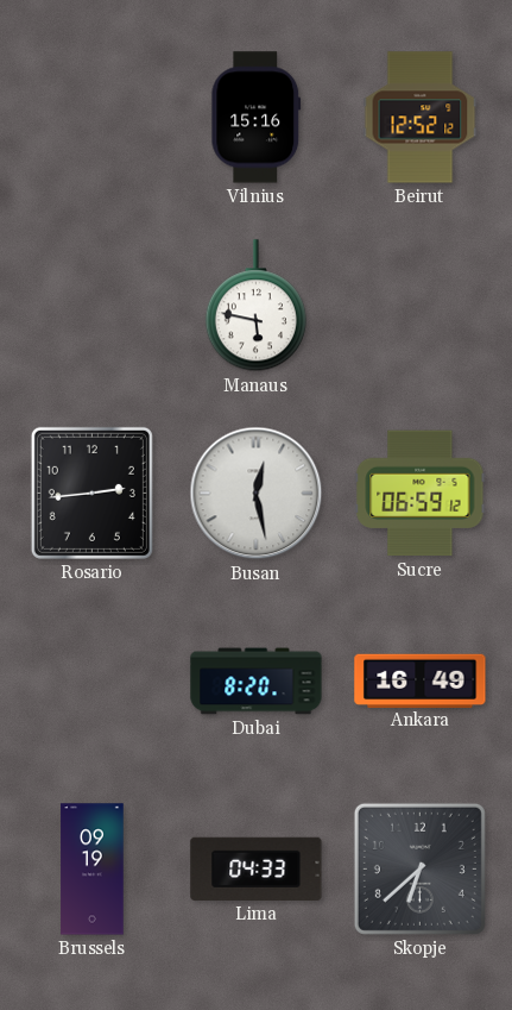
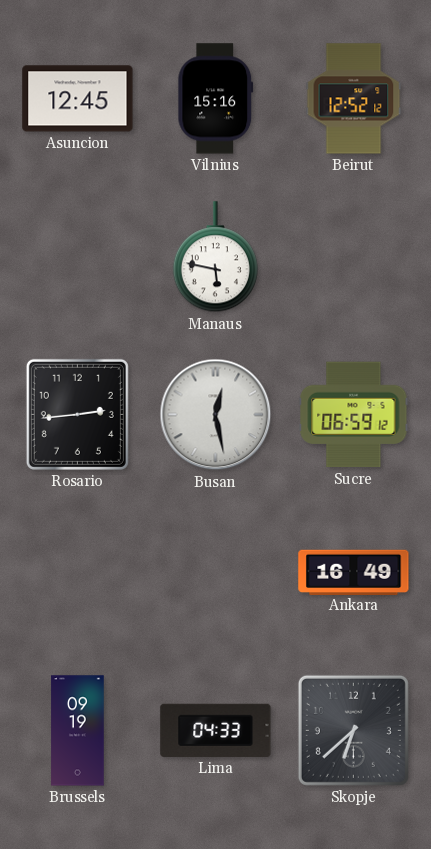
Asuncion: none -> 12:45
Dubai: 8:20 -> none
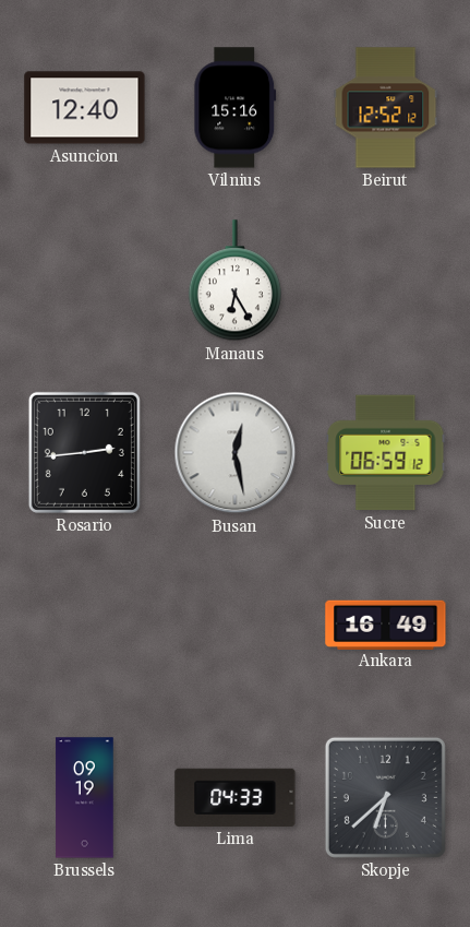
Asuncion: 12:45 -> 12:40
Manaus: 5:47 -> 6:25
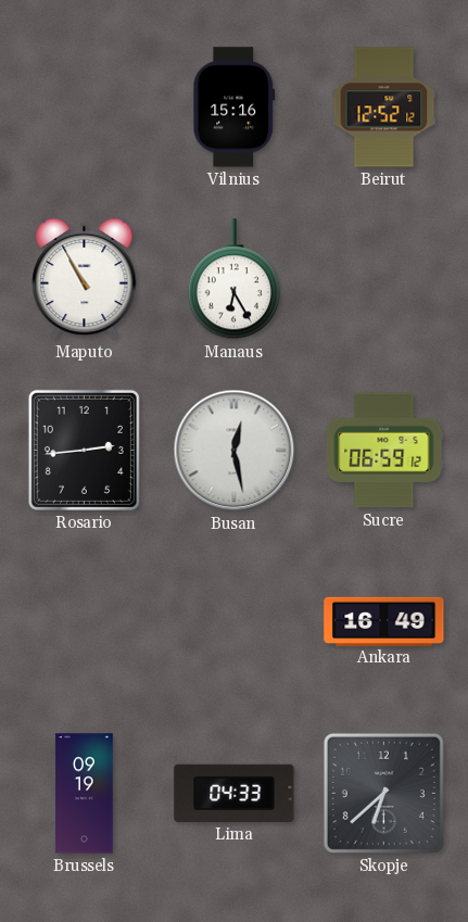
Asuncion: 12:40 -> none
Maputo: none -> 10:55
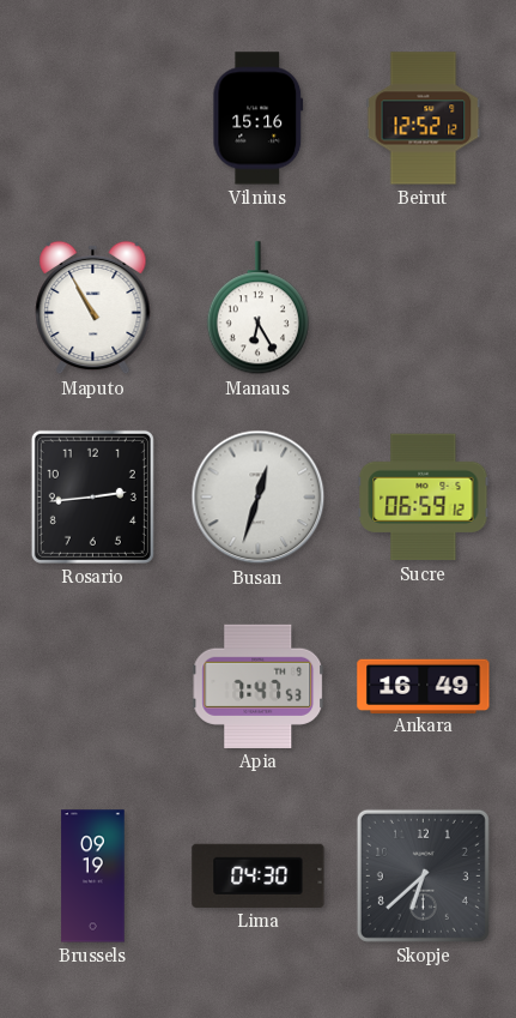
Busan: 12:28 -> 12:33
Apia: none -> 7:47
Lima: 04:33 -> 04:30
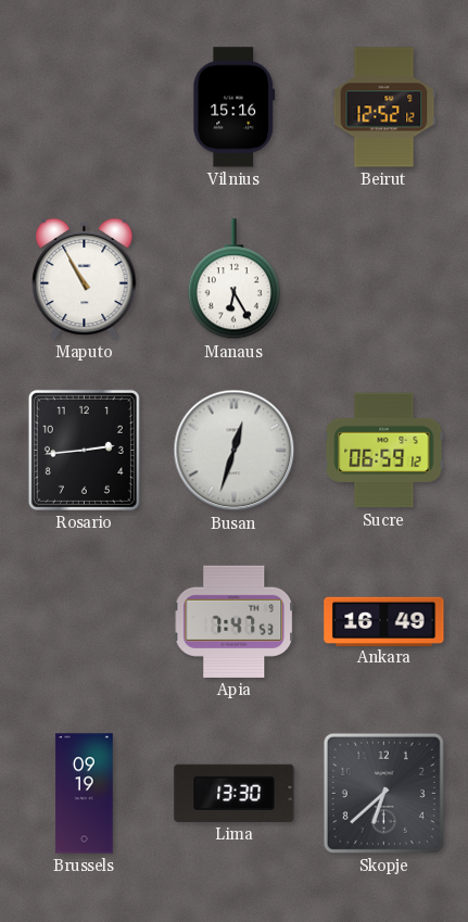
Lima: 04:30 -> 13:30
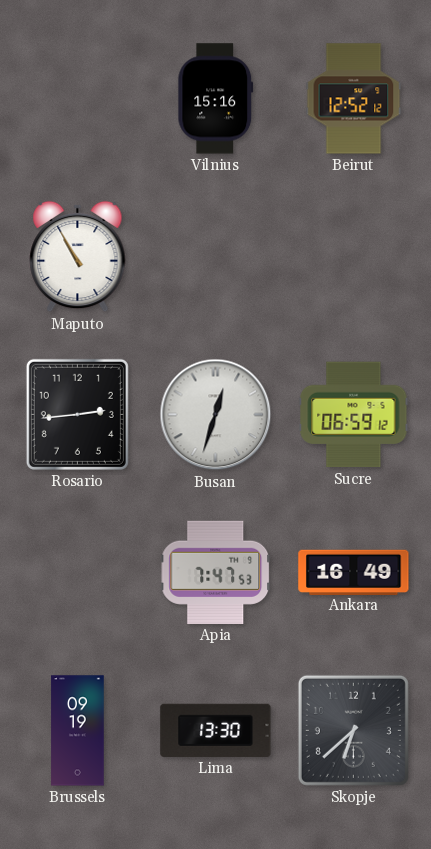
Manaus: 6:25 -> none
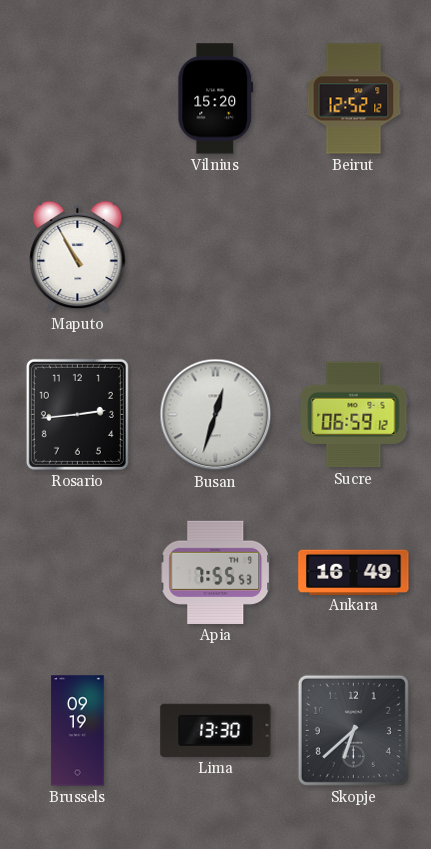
Vilnius: 15:16 -> 15:20
Apia: 7:47 -> 7:55
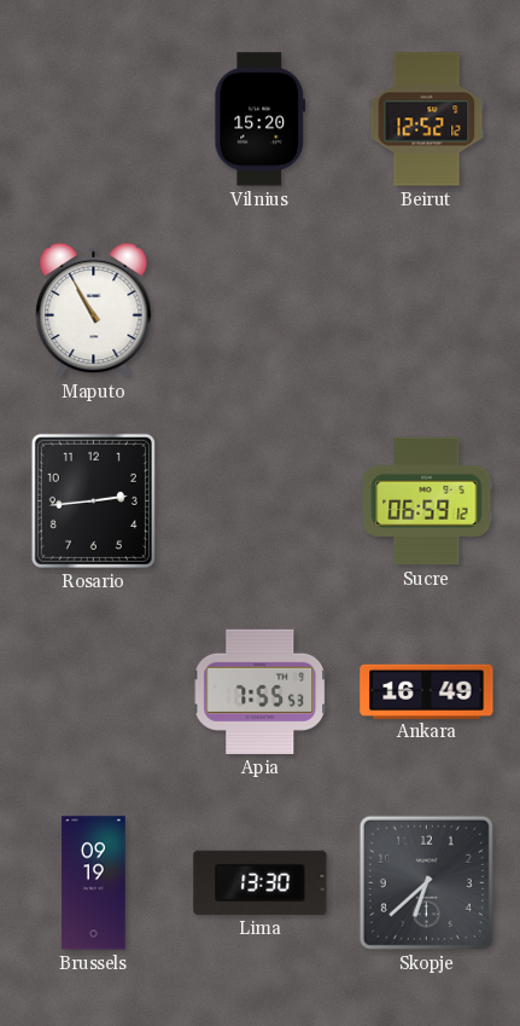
Busan: 12:33 -> none
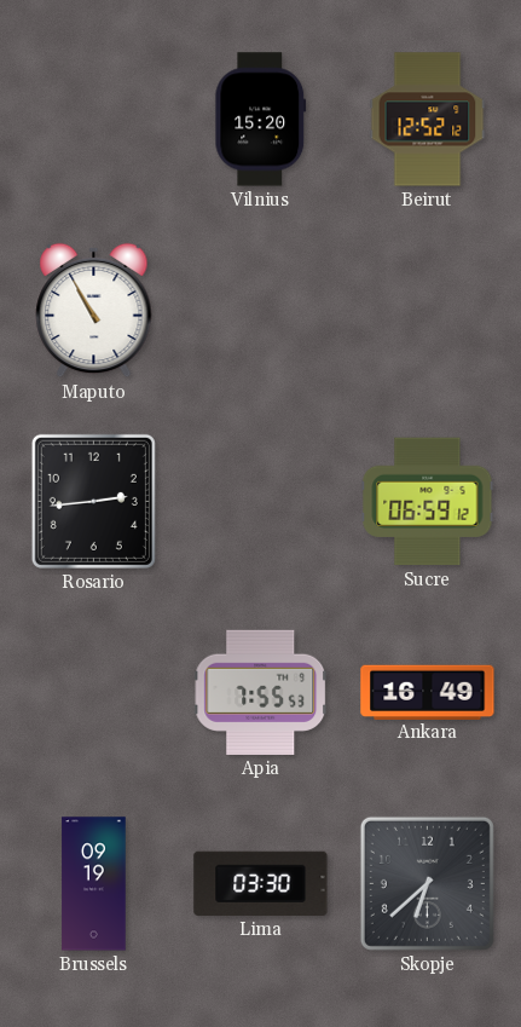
Lima: 13:30 -> 03:30
